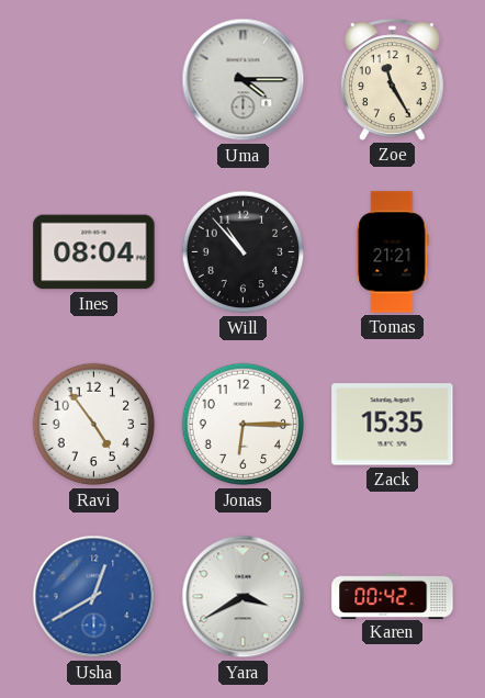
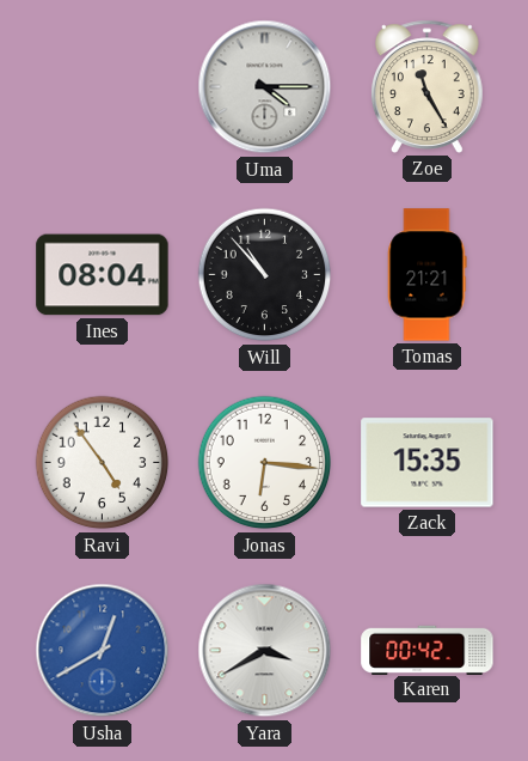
Jonas: 6:15 -> 6:16
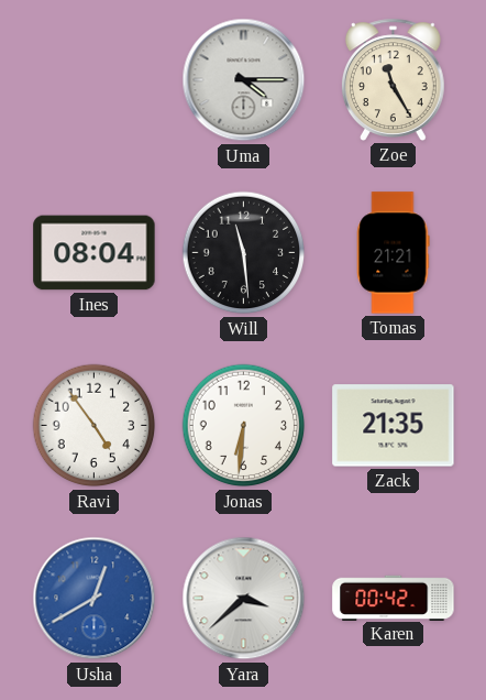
Will: 10:53 -> 11:29
Jonas: 6:16 -> 6:31
Zack: 15:35 -> 21:35
Yara: 3:40 -> 3:38
